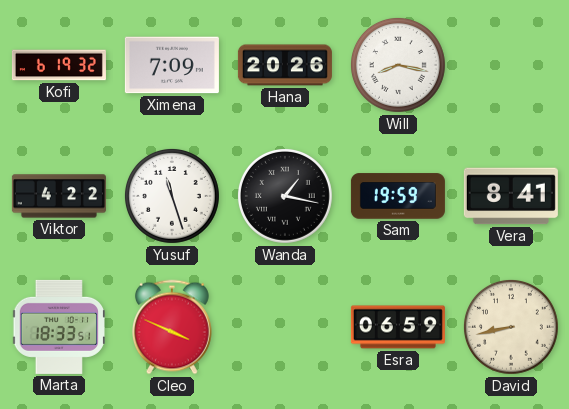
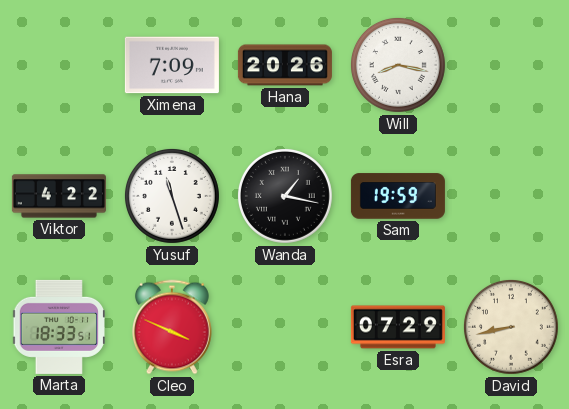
Kofi: 6:19 -> none
Vera: 8:41 -> none
Esra: 06:59 -> 07:29
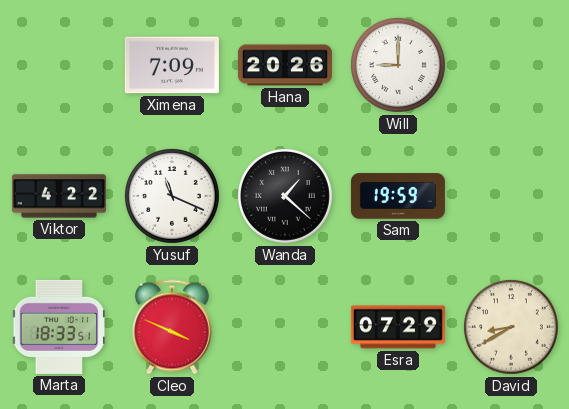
Will: 8:17 -> 9:00
Yusuf: 11:27 -> 11:19
Wanda: 1:17 -> 1:22
David: 8:43 -> 8:40
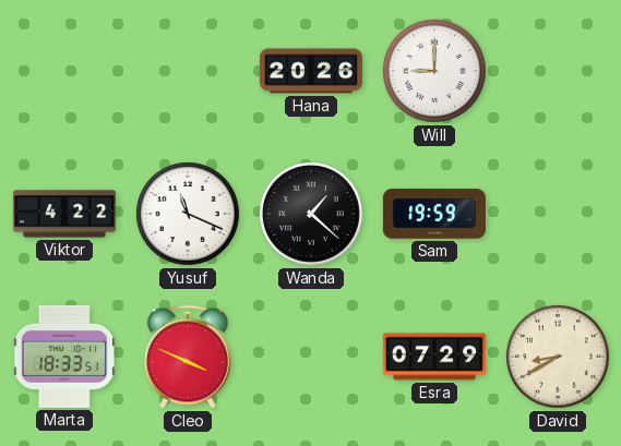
Ximena: 7:09 -> none
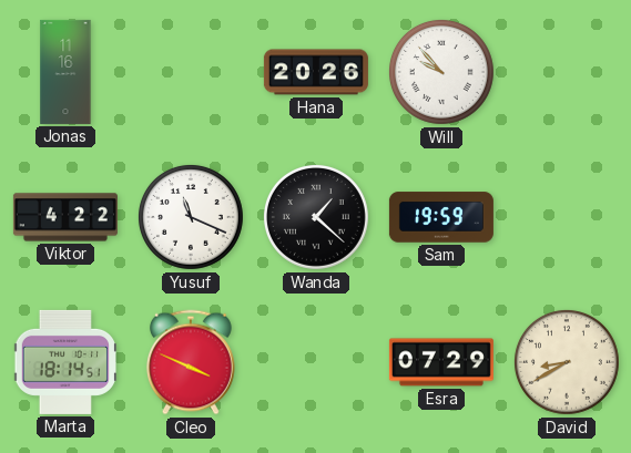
Jonas: none -> 11:16
Will: 9:00 -> 9:53
Marta: 18:33 -> 18:14
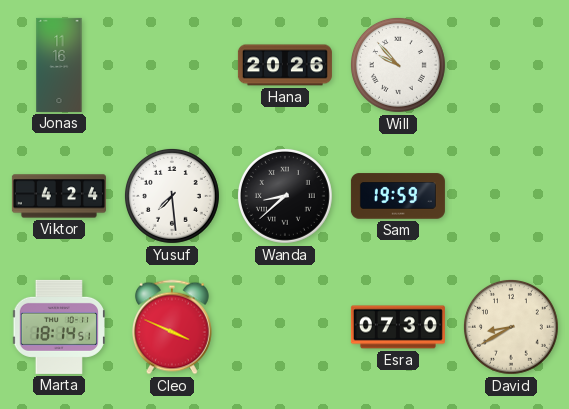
Viktor: 4:22 -> 4:24
Yusuf: 11:19 -> 7:29
Wanda: 1:22 -> 8:38
Esra: 07:29 -> 07:30
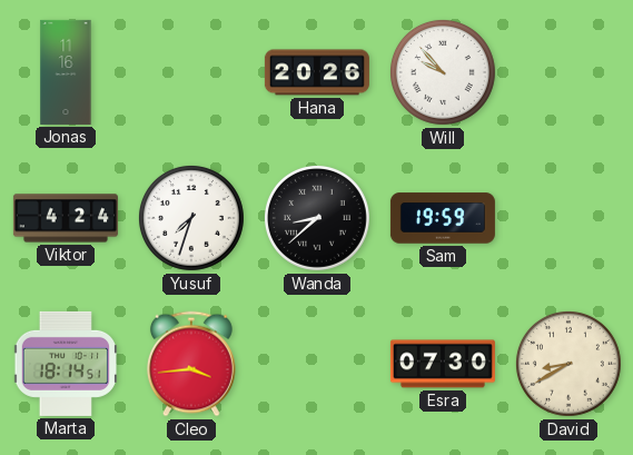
Yusuf: 7:29 -> 7:33
Cleo: 3:49 -> 3:44
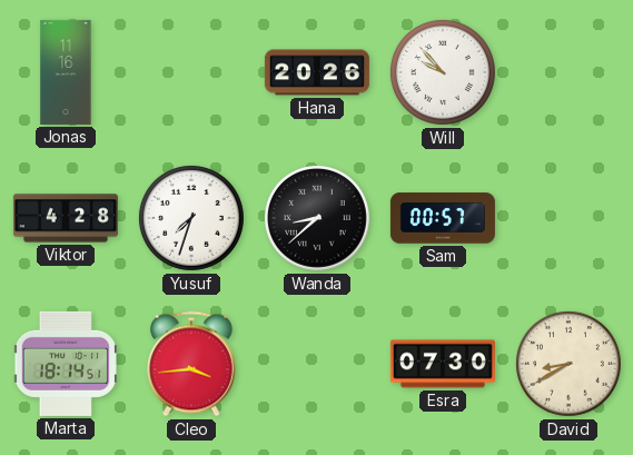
Viktor: 4:24 -> 4:28
Sam: 19:59 -> 00:57
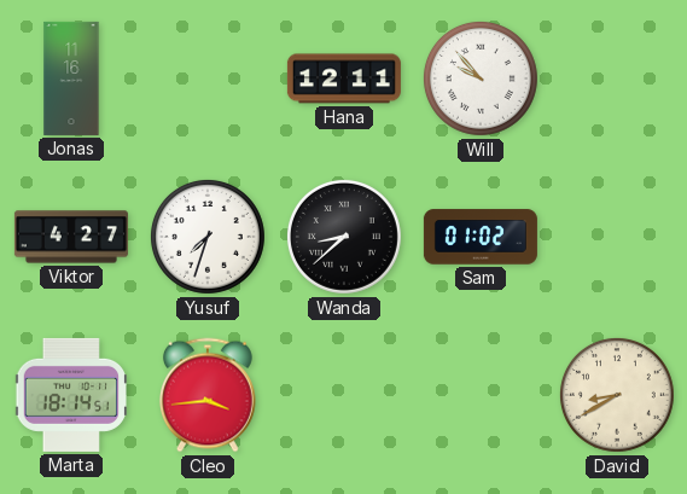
Hana: 20:26 -> 12:11
Viktor: 4:28 -> 4:27
Sam: 00:57 -> 01:02
Esra: 07:30 -> none
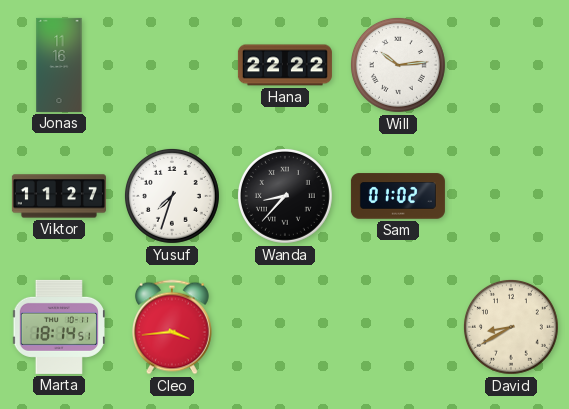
Hana: 12:11 -> 22:22
Will: 9:53 -> 10:14
Viktor: 4:27 -> 11:27
Wanda: 8:38 -> 8:37
